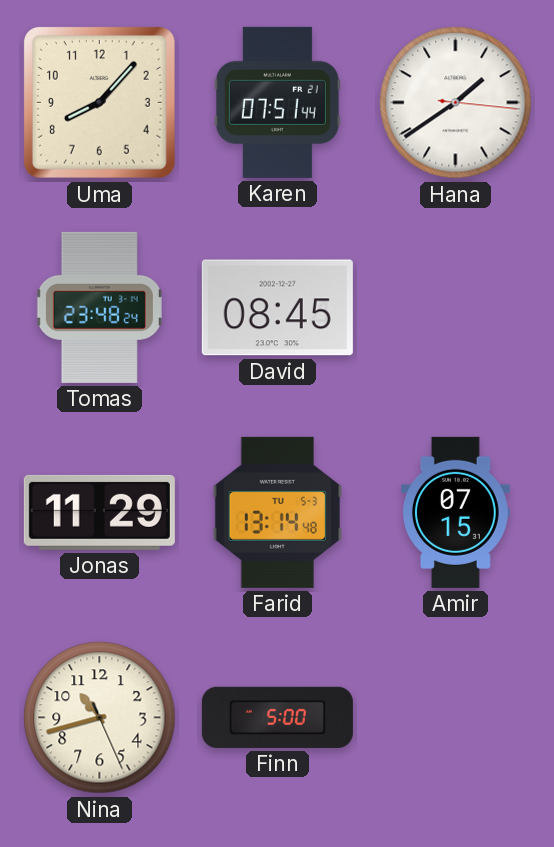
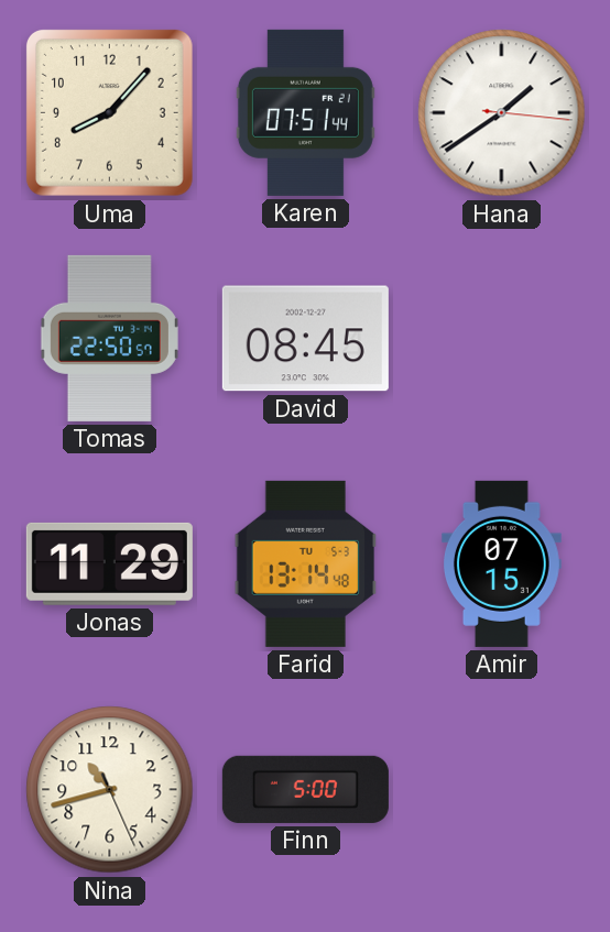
Tomas: 23:48 -> 22:50
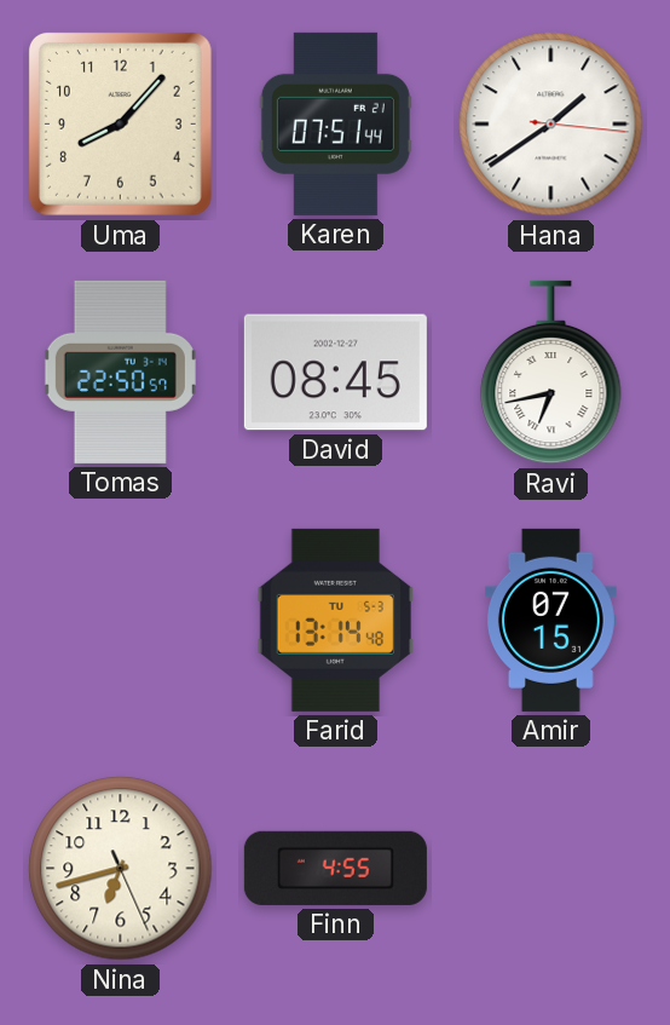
Ravi: none -> 6:43
Jonas: 11:29 -> none
Nina: 10:42 -> 6:42
Finn: 5:00 -> 4:55
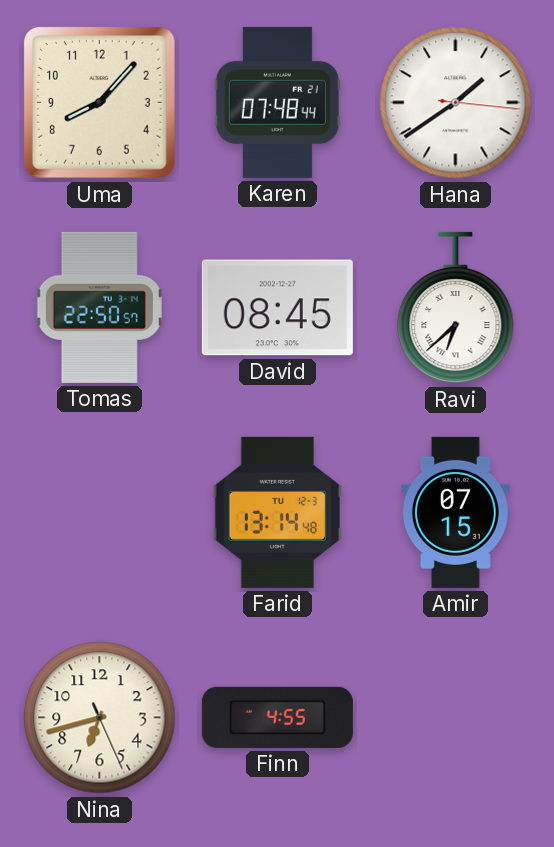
Karen: 07:51 -> 07:48
Ravi: 6:43 -> 6:38
Farid date: TU 5-3 -> TU 12-3
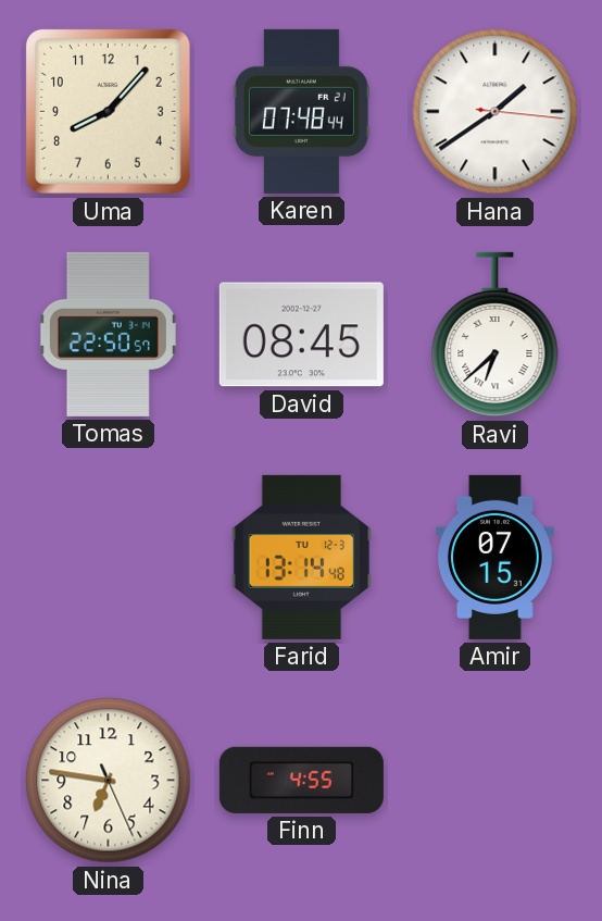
Nina: 6:42 -> 6:46
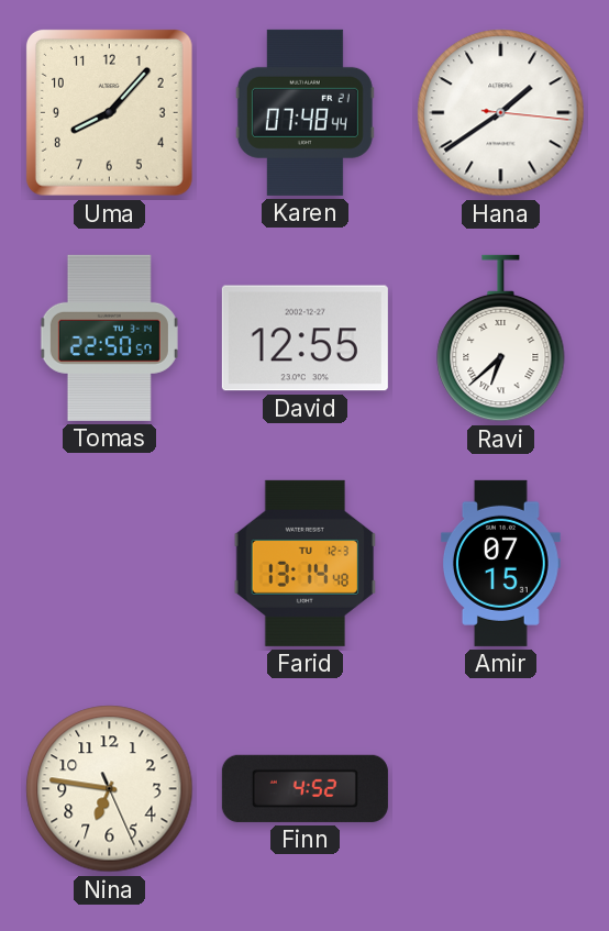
David: 08:45 -> 12:55
Finn: 4:55 -> 4:52
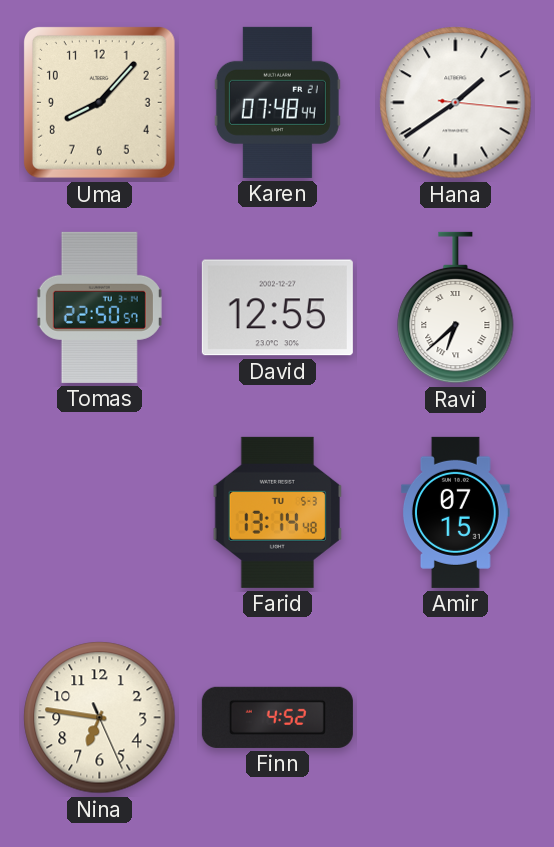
Farid date: TU 12-3 -> TU 5-3
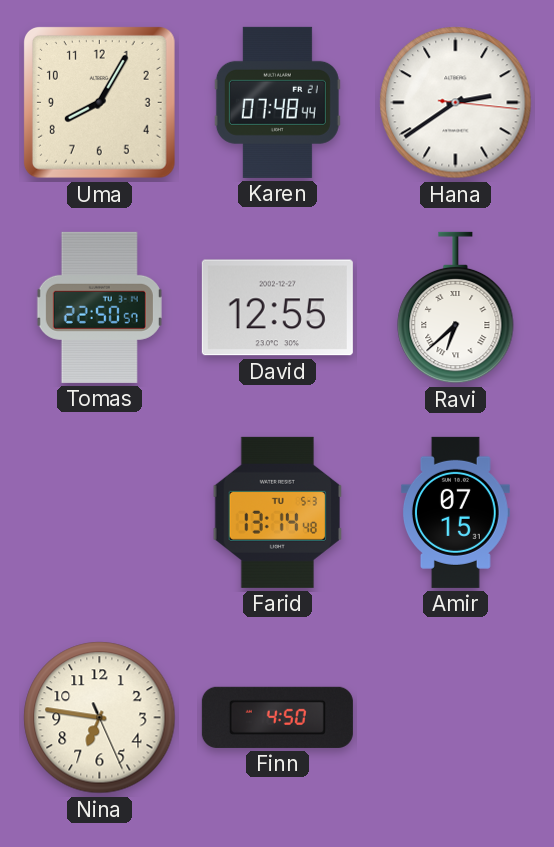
Uma: 8:07 -> 8:05
Hana: 1:39 -> 2:39
Finn: 4:52 -> 4:50
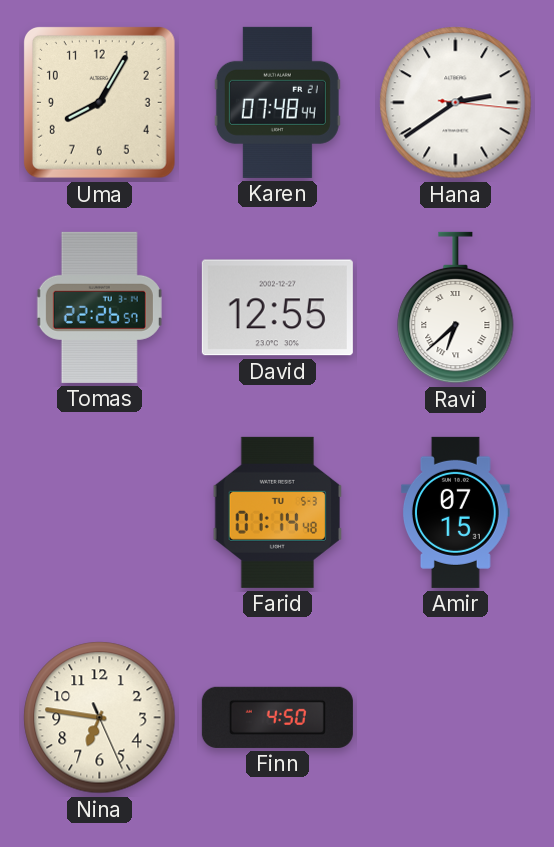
Tomas: 22:50 -> 22:26
Farid: 13:14 -> 01:14
